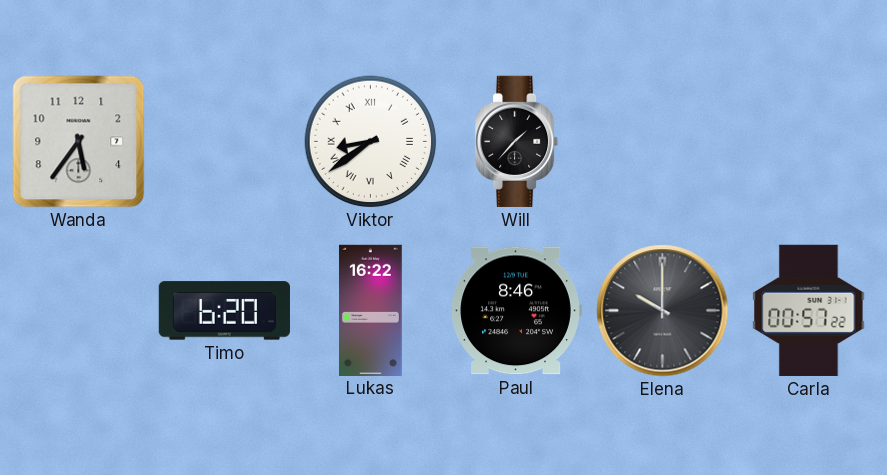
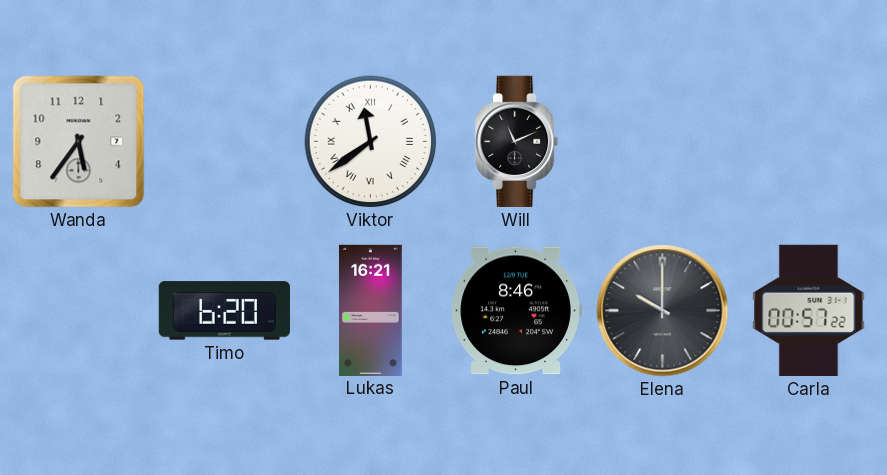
Viktor: 8:39 -> 11:39
Will: 1:37 -> 11:11
Lukas: 16:22 -> 16:21
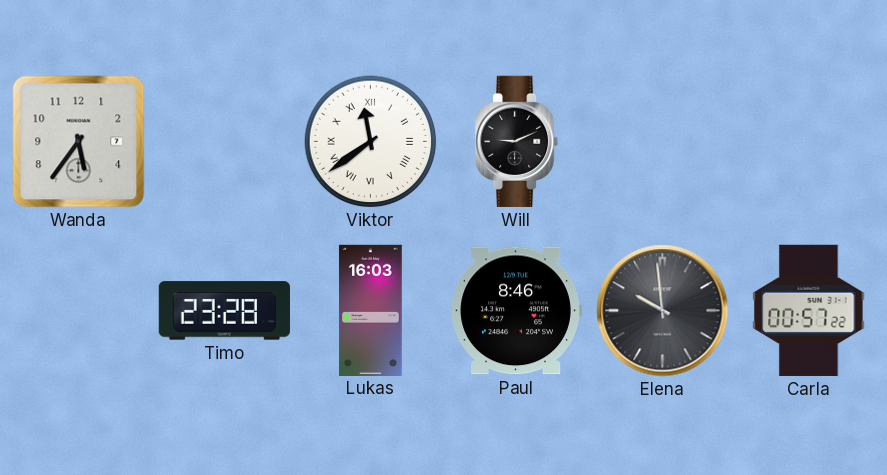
Will: 11:11 -> 9:11
Timo: 6:20 -> 23:28
Lukas: 16:21 -> 16:03
Elena: 10:00 -> 9:59
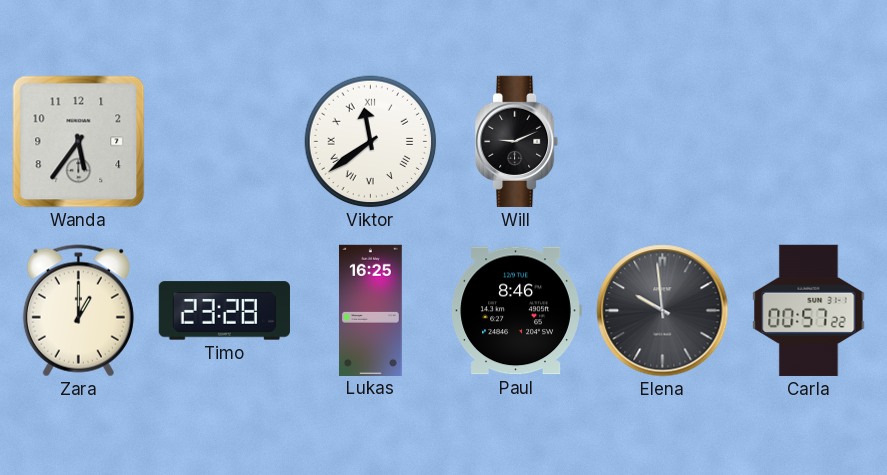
Zara: none -> 1:00
Lukas: 16:03 -> 16:25
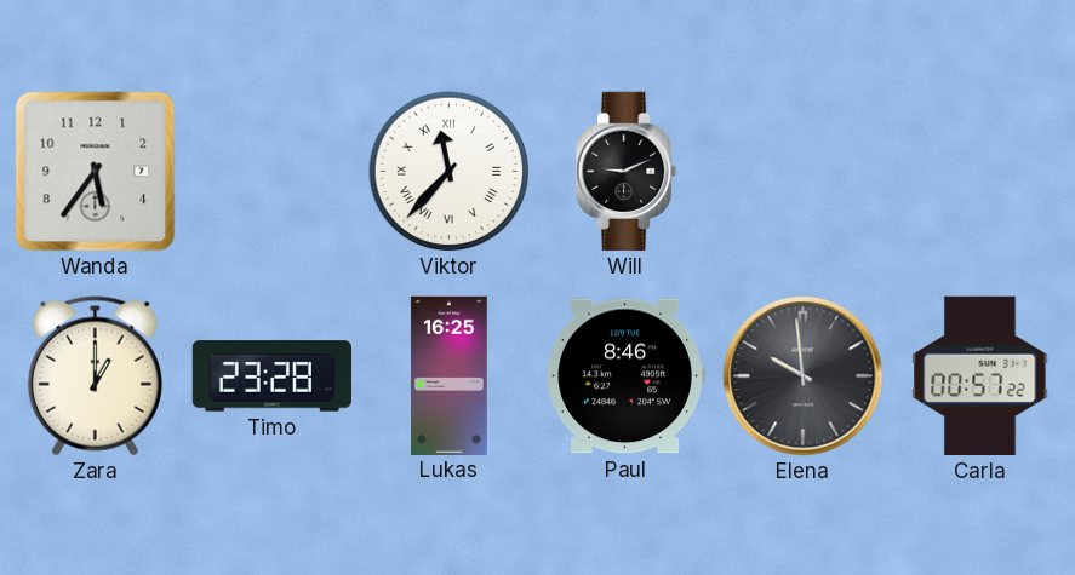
Viktor: 11:39 -> 11:37
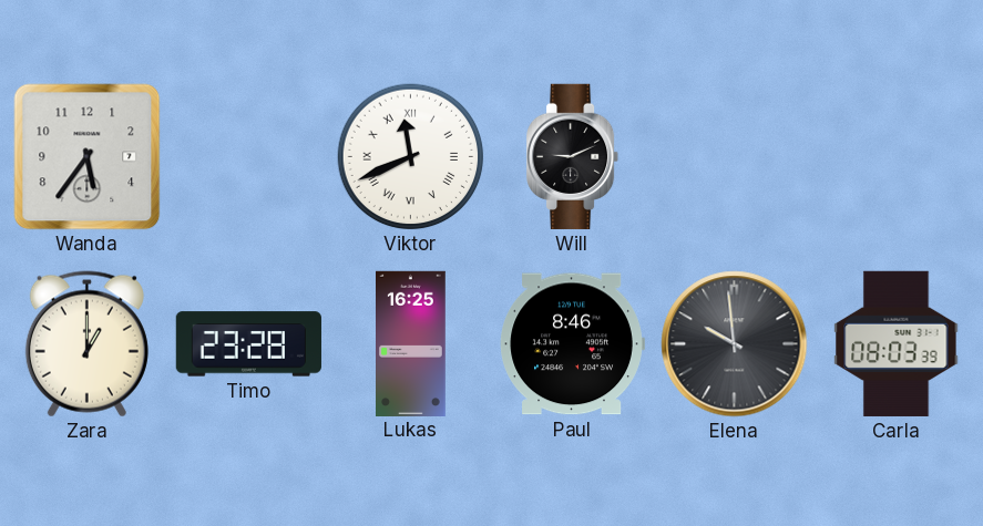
Viktor: 11:37 -> 11:41
Carla: 00:57 -> 08:03
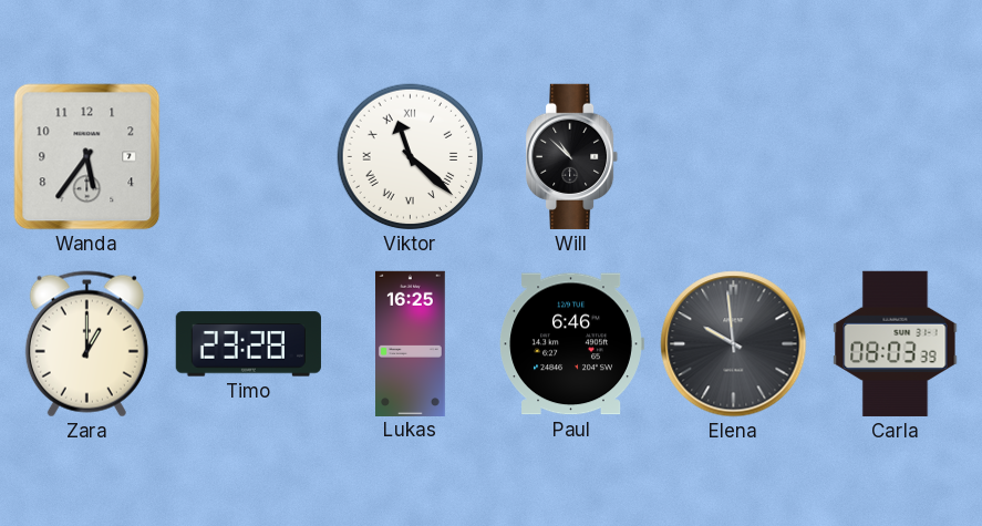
Viktor: 11:41 -> 11:22
Will: 9:11 -> 10:52
Paul: 8:46 -> 6:46
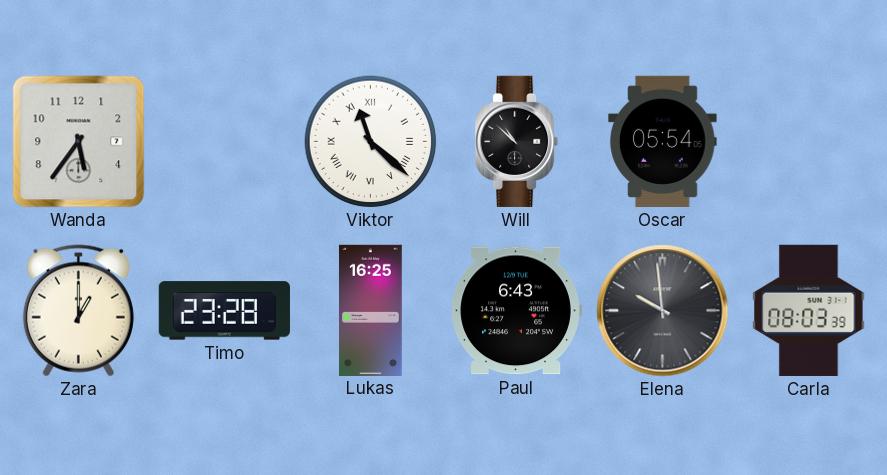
Oscar: none -> 05:54
Paul: 6:46 -> 6:43
